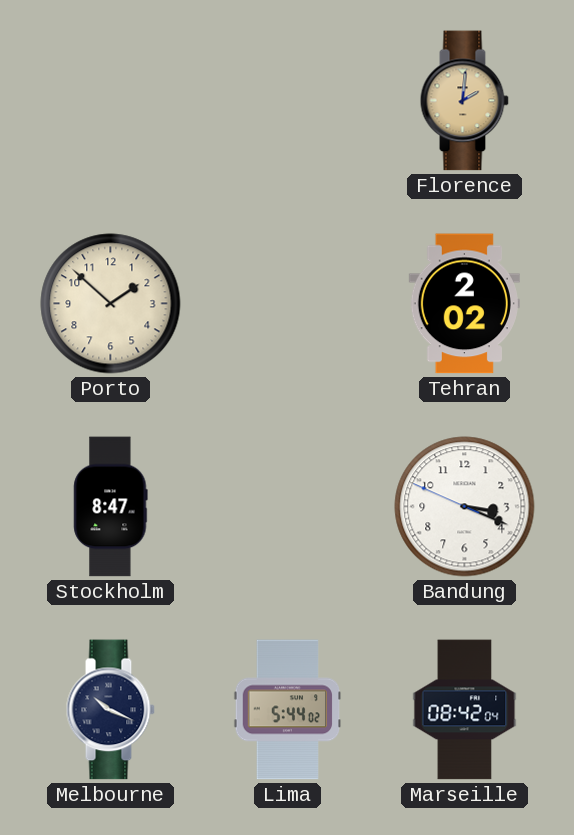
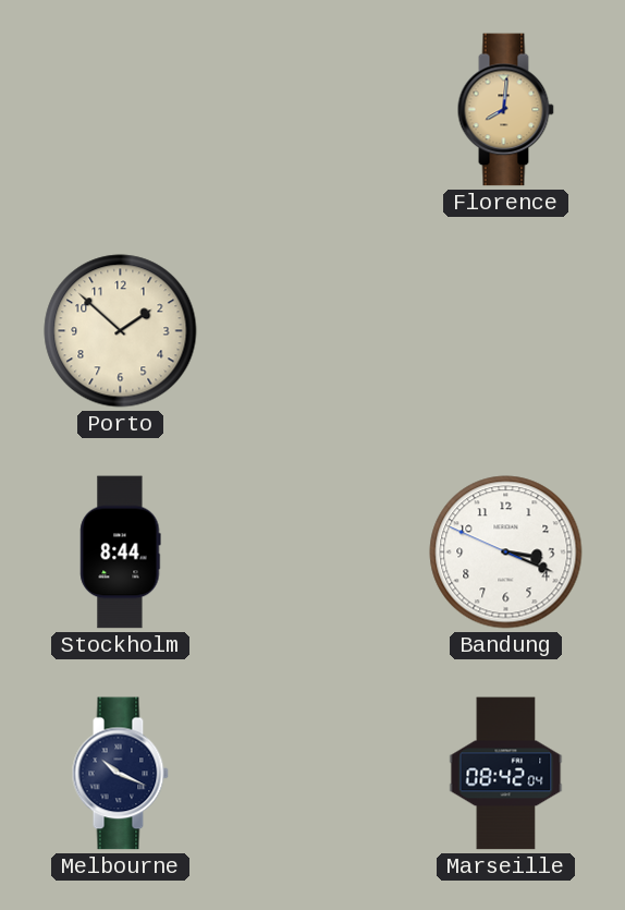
Florence: 2:01 -> 8:01
Tehran: 2:02 -> none
Stockholm: 8:47 -> 8:44
Lima: 5:44 -> none
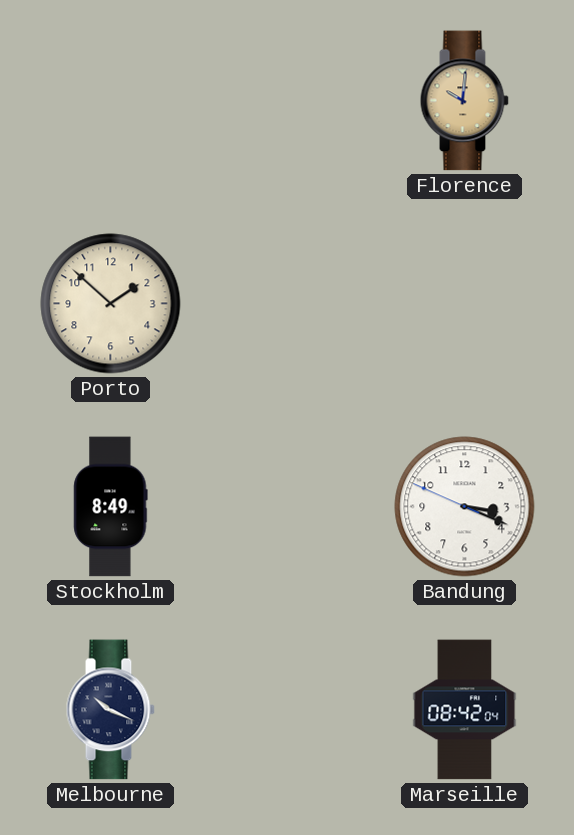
Florence: 8:01 -> 10:01
Stockholm: 8:44 -> 8:49
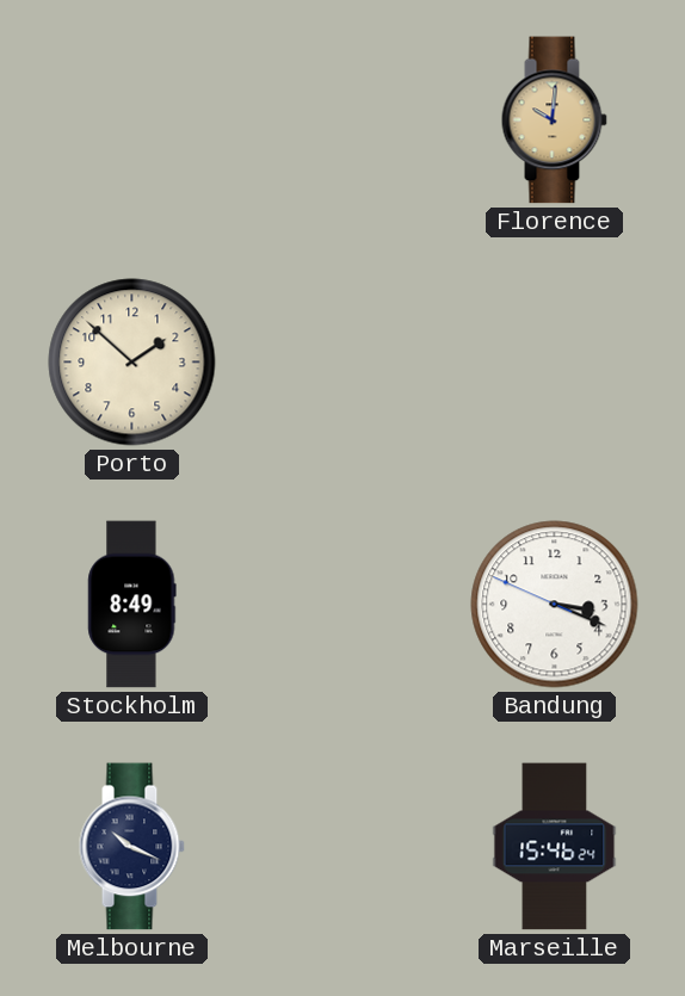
Marseille: 08:42 -> 15:46
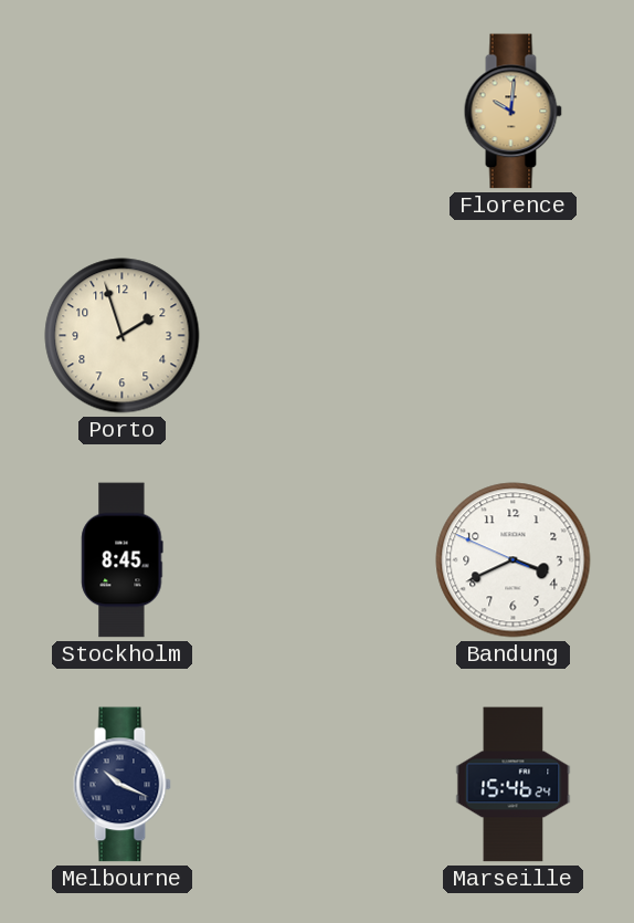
Porto: 1:52 -> 1:57
Stockholm: 8:49 -> 8:45
Bandung: 3:18 -> 3:40
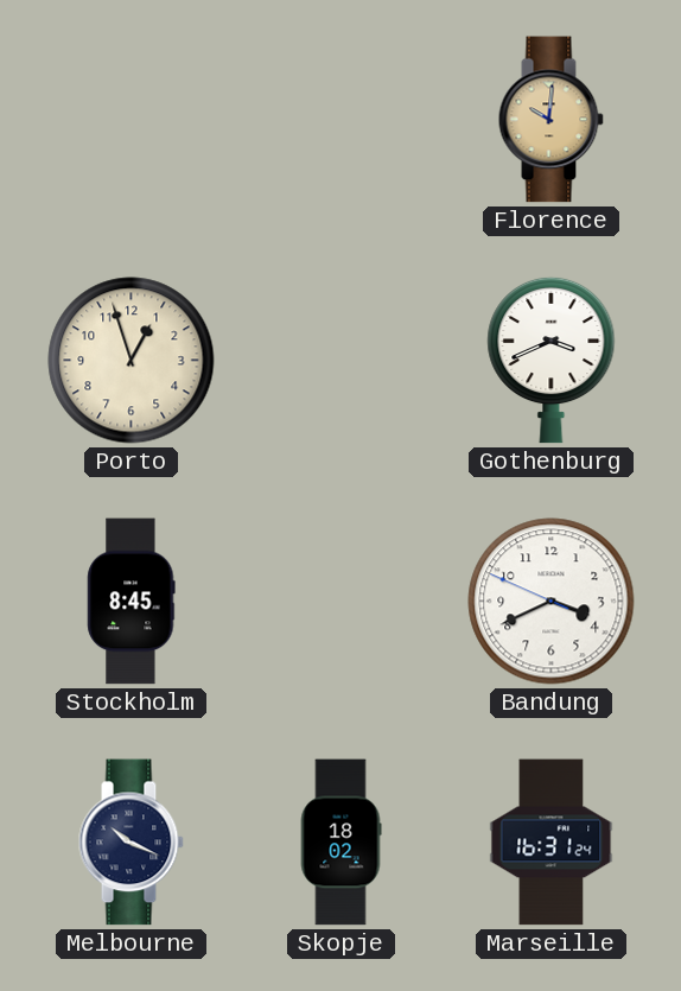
Porto: 1:57 -> 12:57
Gothenburg: none -> 3:41
Skopje: none -> 18:02
Marseille: 15:46 -> 16:31
